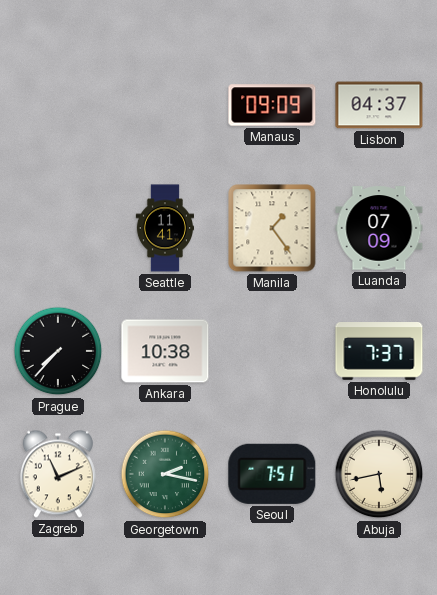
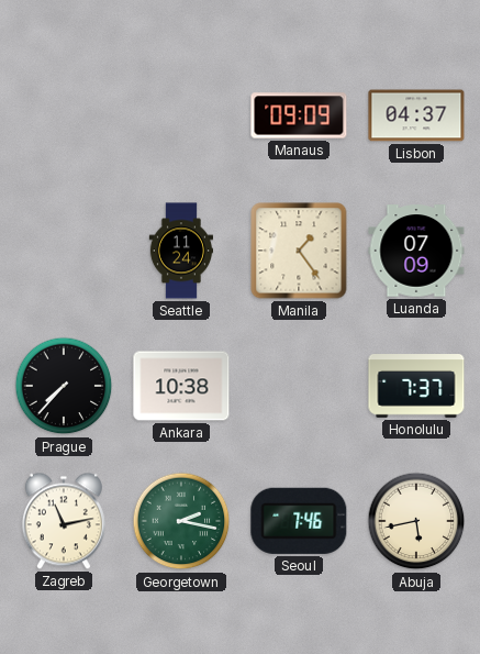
Seattle: 11:41 -> 11:24
Zagreb: 11:11 -> 11:13
Seoul: 7:51 -> 7:46
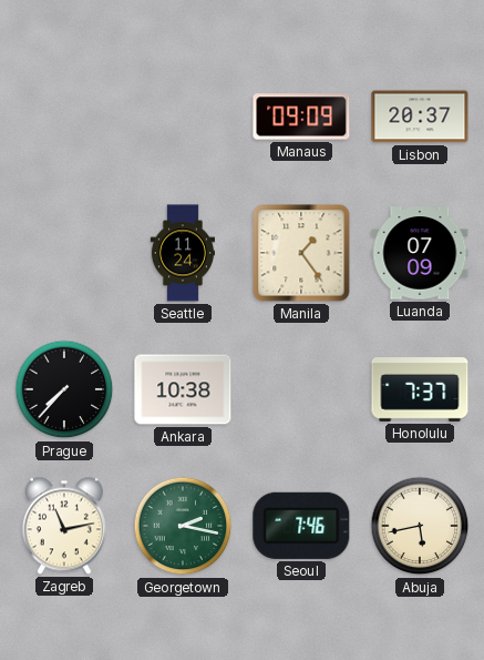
Lisbon: 04:37 -> 20:37
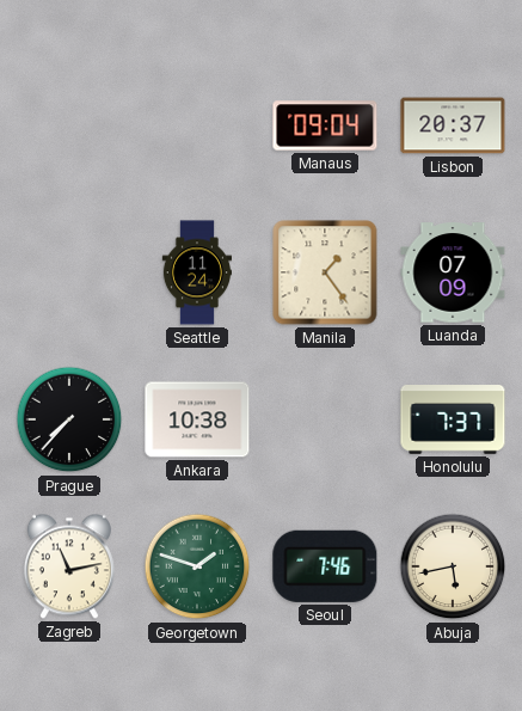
Manaus: 09:09 -> 09:04
Georgetown: 2:17 -> 1:48
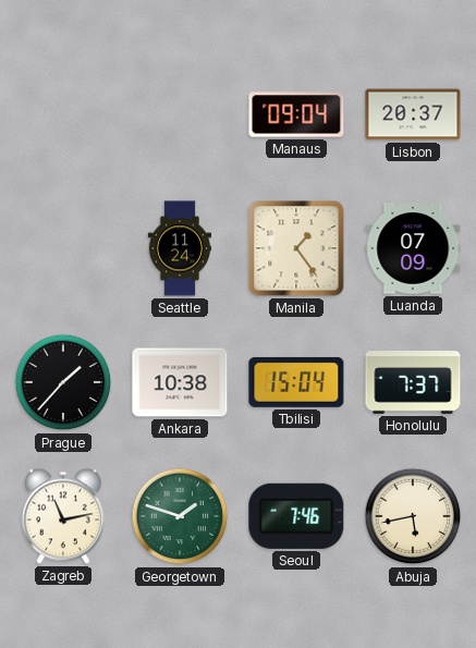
Prague: 7:37 -> 1:37
Tbilisi: none -> 15:04
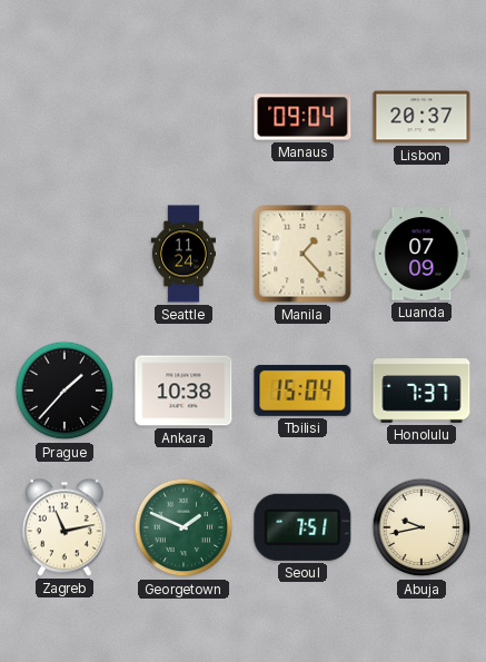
Manila: 1:24 -> 1:23
Georgetown: 1:48 -> 1:49
Seoul: 7:46 -> 7:51
Abuja: 5:43 -> 9:43
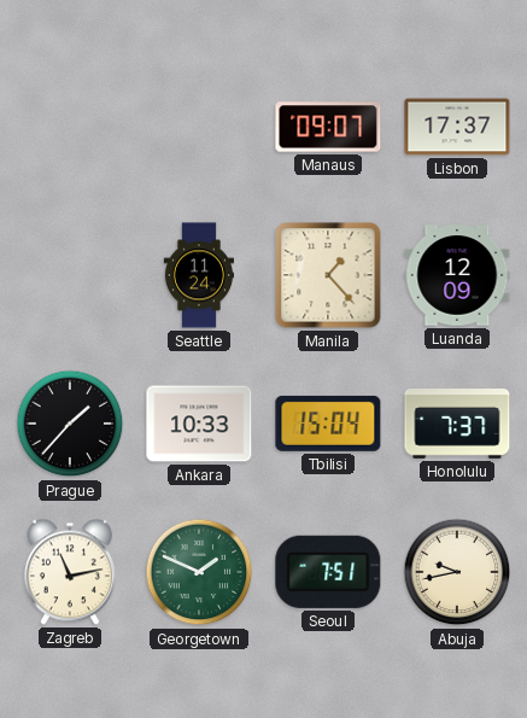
Manaus: 09:04 -> 09:07
Lisbon: 20:37 -> 17:37
Luanda: 07:09 -> 12:09
Ankara: 10:38 -> 10:33
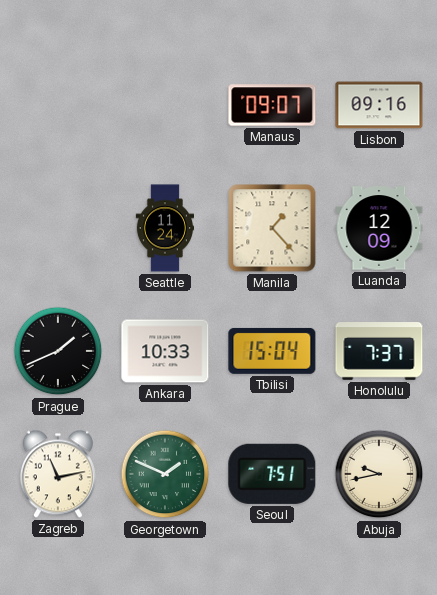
Lisbon: 17:37 -> 09:16
Prague: 1:37 -> 1:41
